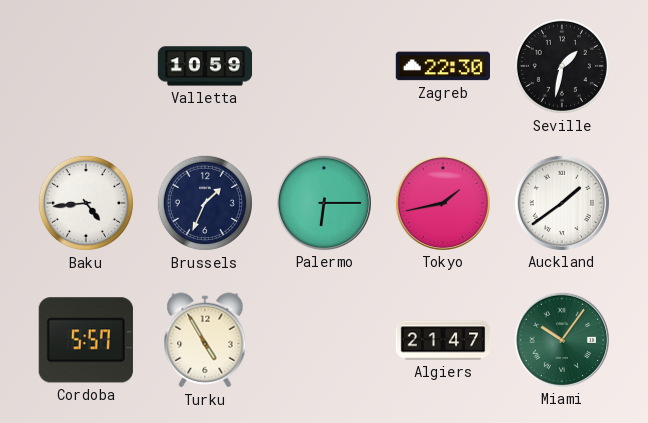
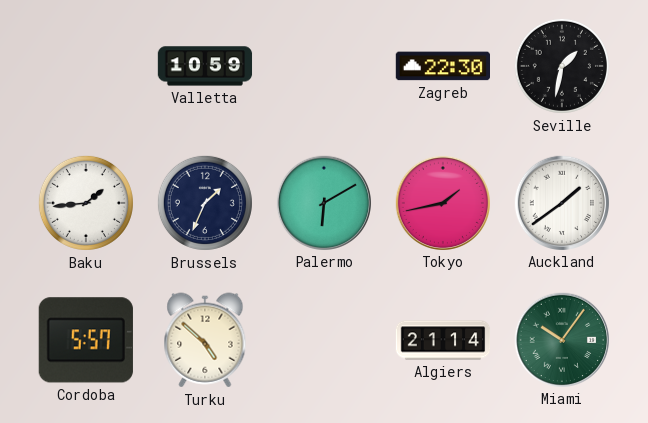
Baku: 4:44 -> 1:44
Palermo: 6:15 -> 6:10
Turku: 4:55 -> 4:52
Algiers: 21:47 -> 21:14
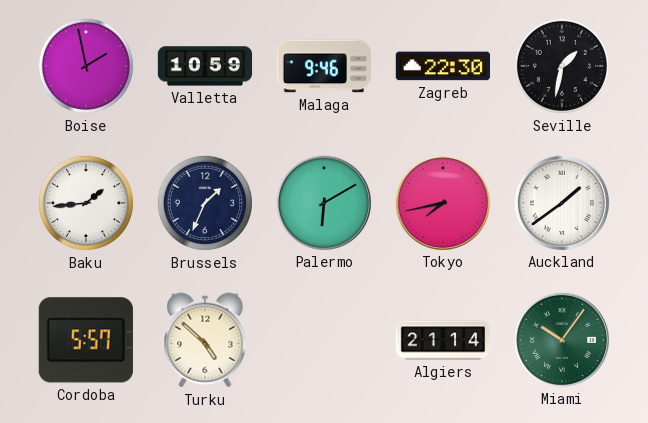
Boise: none -> 1:58
Malaga: none -> 9:46
Tokyo: 1:43 -> 7:43
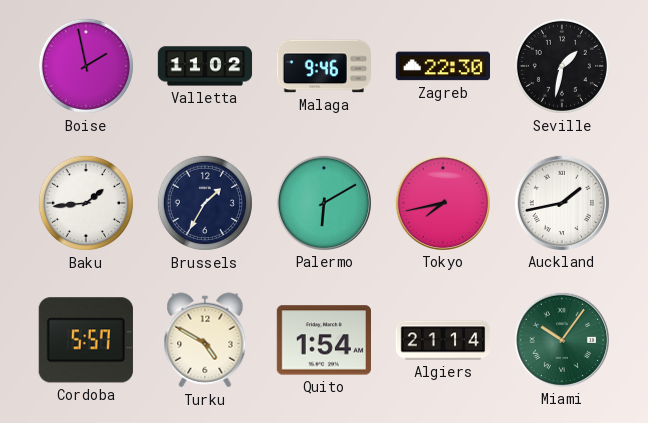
Valletta: 10:59 -> 11:02
Brussels: 1:34 -> 1:35
Auckland: 1:39 -> 1:43
Turku: 4:52 -> 4:50
Quito: none -> 1:54
